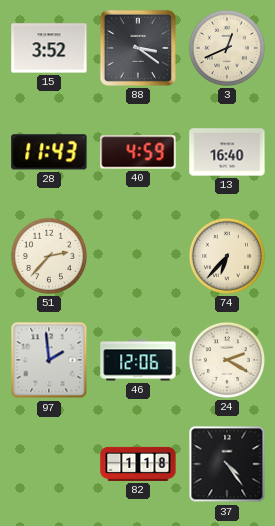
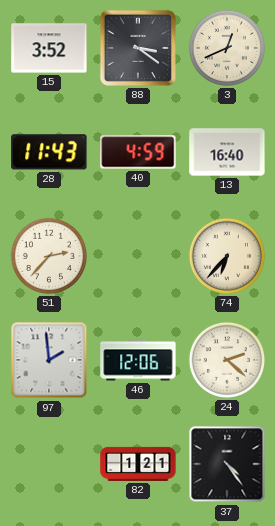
24: 2:20 -> 2:22
82: 1:18 -> 1:21
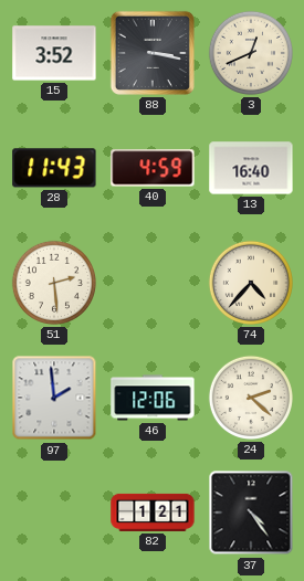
88: 3:21 -> 3:17
51: 2:37 -> 2:29
74: 6:37 -> 4:37
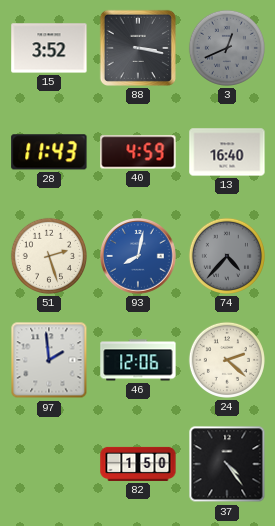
3 dial: cream -> grey
51: 2:29 -> 2:27
93: none -> 8:02
74 dial: cream -> grey
82: 1:21 -> 1:50
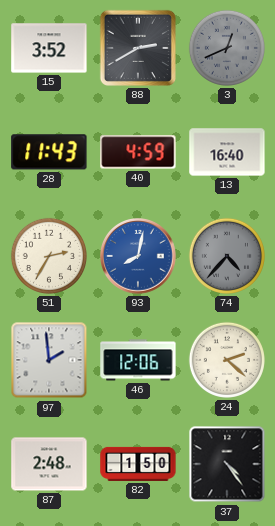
88: 3:17 -> 2:40
51: 2:27 -> 2:35
87: none -> 2:48
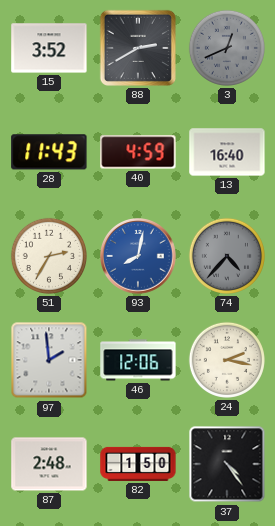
24: 2:22 -> 2:17
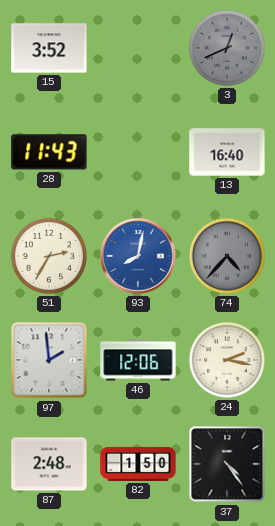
88: 2:40 -> none
40: 4:59 -> none
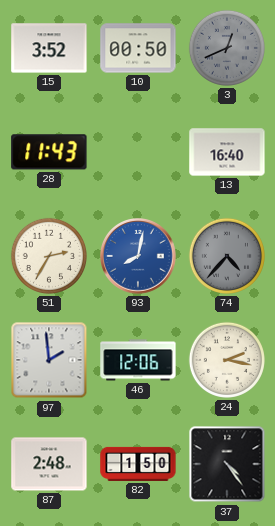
10: none -> 00:50
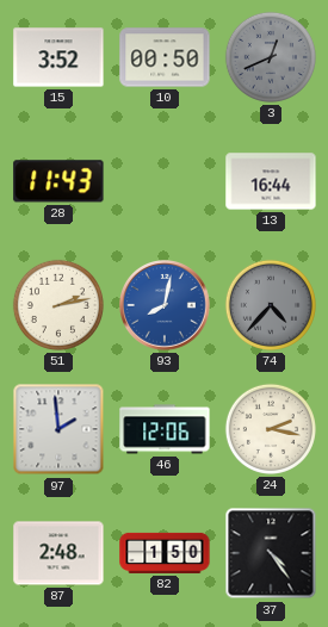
13: 16:40 -> 16:44
51: 2:35 -> 2:13
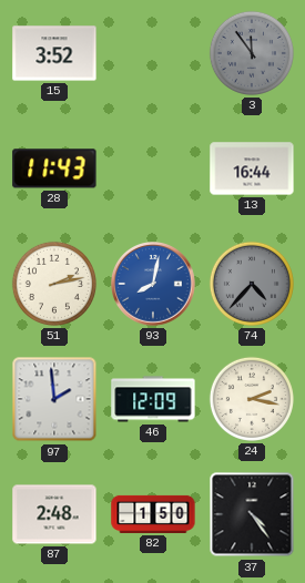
10: 00:50 -> none
3: 12:41 -> 11:54
46: 12:06 -> 12:09
